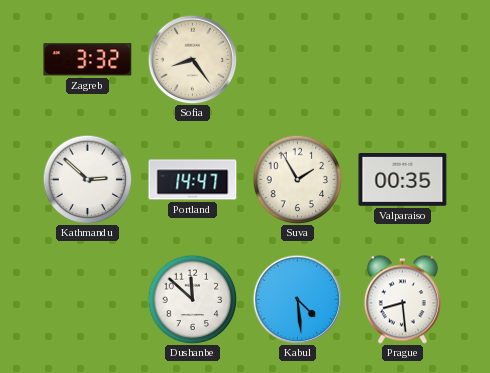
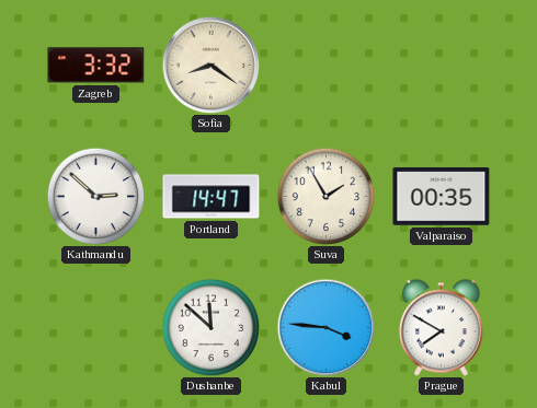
Sofia: 8:24 -> 8:21
Kabul: 4:29 -> 3:46
Prague: 8:29 -> 7:50
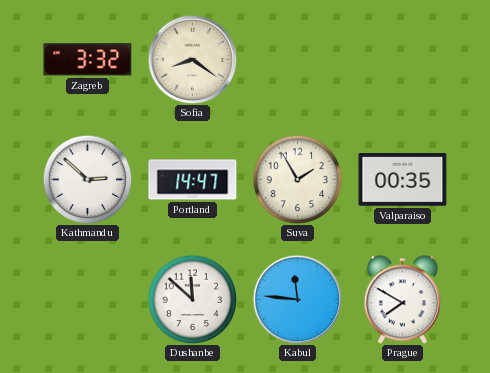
Kabul: 3:46 -> 11:46
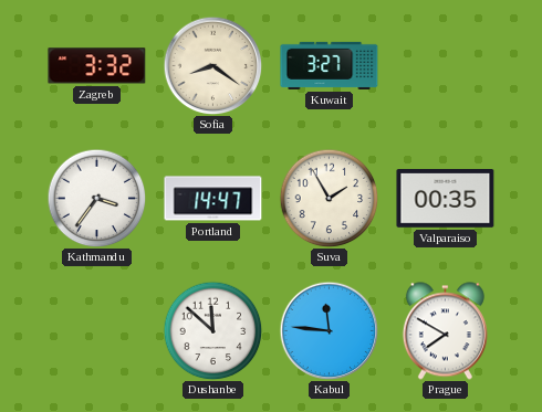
Kuwait: none -> 3:27
Kathmandu: 2:52 -> 3:36
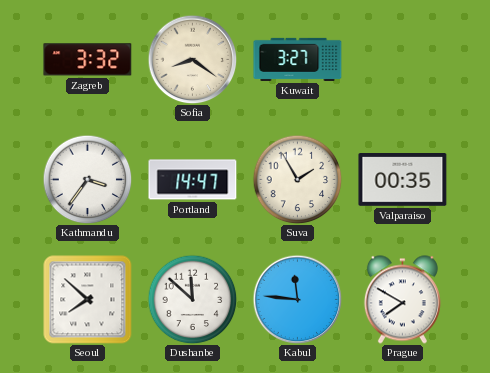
Seoul: none -> 7:52
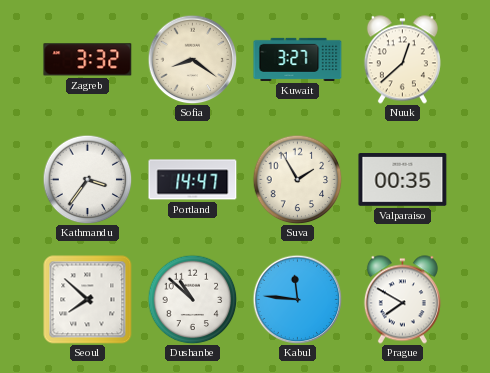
Nuuk: none -> 12:38
Dushanbe: 11:52 -> 10:52
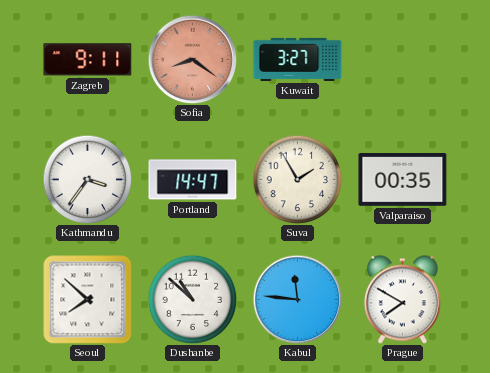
Zagreb: 3:32 -> 9:11
Sofia dial: cream -> salmon
Nuuk: 12:38 -> none
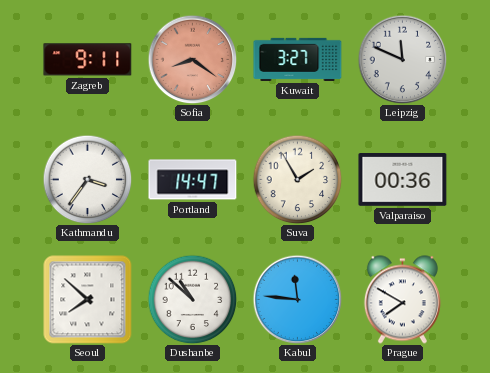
Leipzig: none -> 11:49
Valparaiso: 00:35 -> 00:36
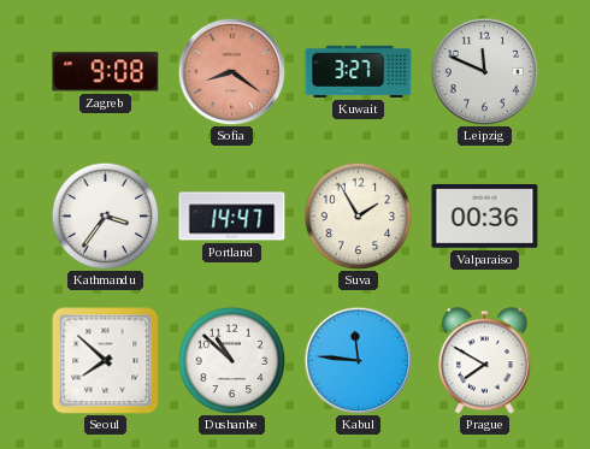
Zagreb: 9:11 -> 9:08
